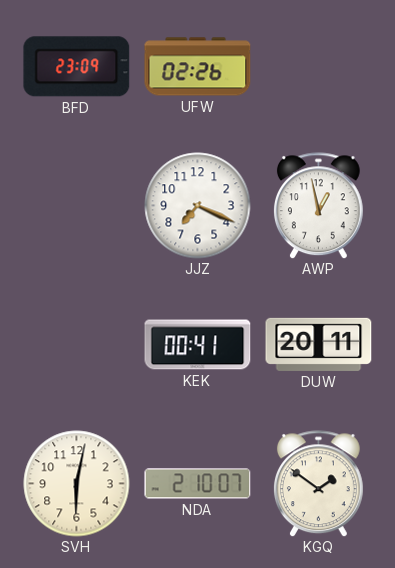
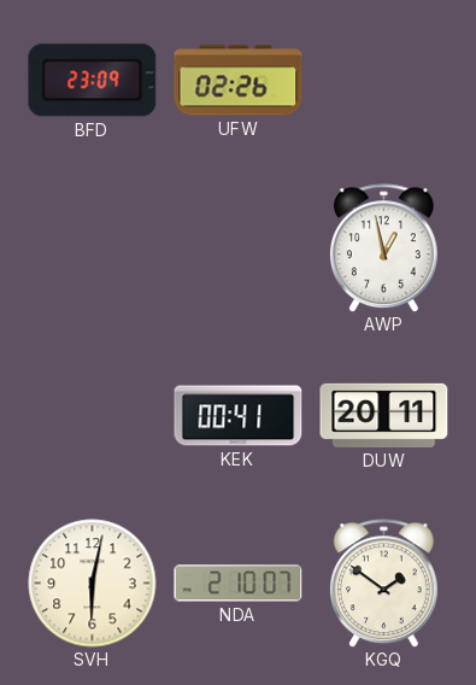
JJZ: 7:19 -> none
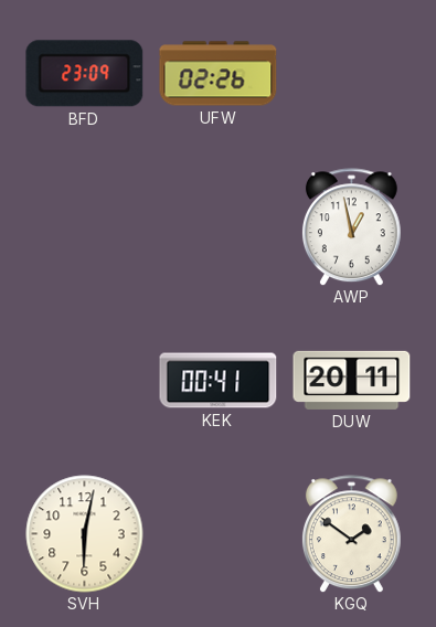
NDA: 2:10 -> none
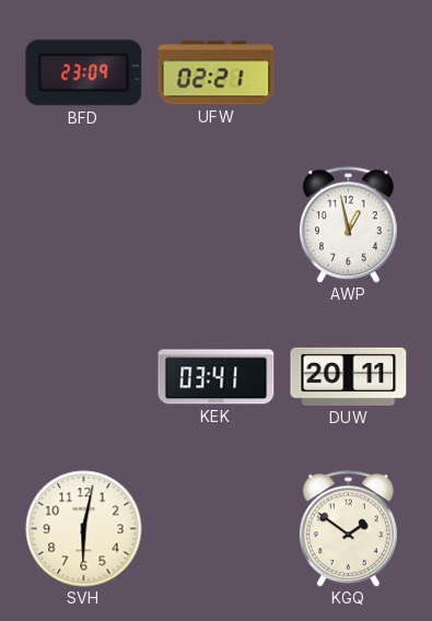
UFW: 02:26 -> 02:21
KEK: 00:41 -> 03:41
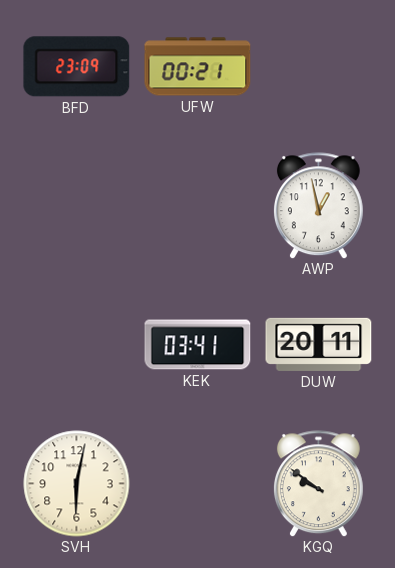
UFW: 02:21 -> 00:21
KGQ: 1:51 -> 9:51
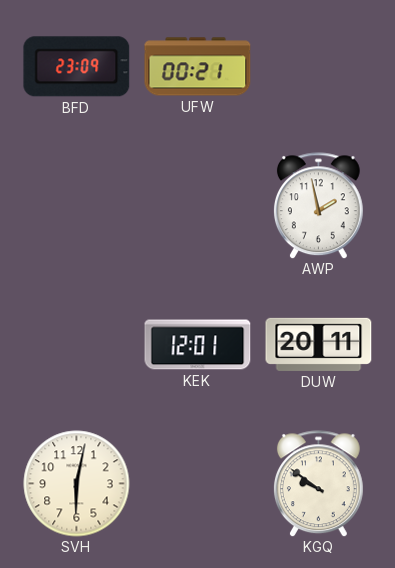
AWP: 12:58 -> 1:58
KEK: 03:41 -> 12:01
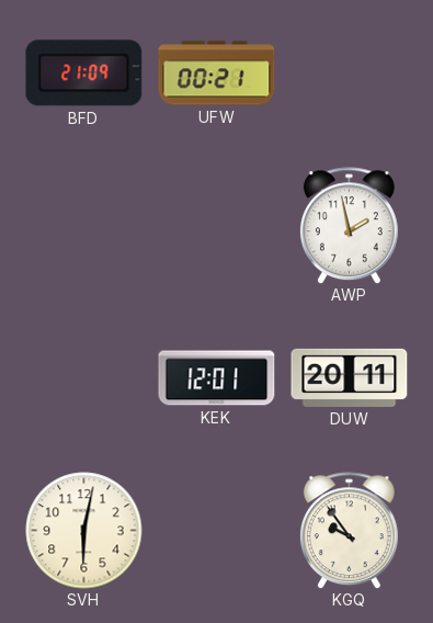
BFD: 23:09 -> 21:09
KGQ: 9:51 -> 9:54
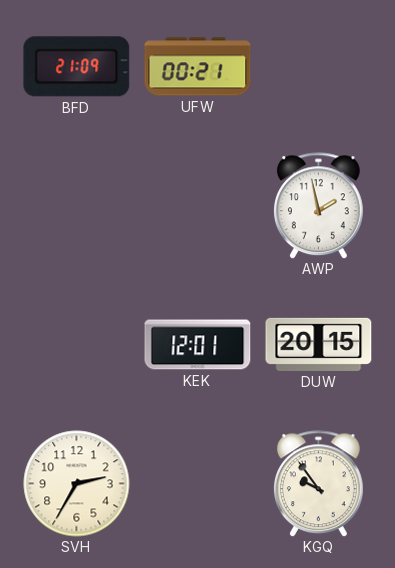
DUW: 20:11 -> 20:15
SVH: 6:02 -> 2:35
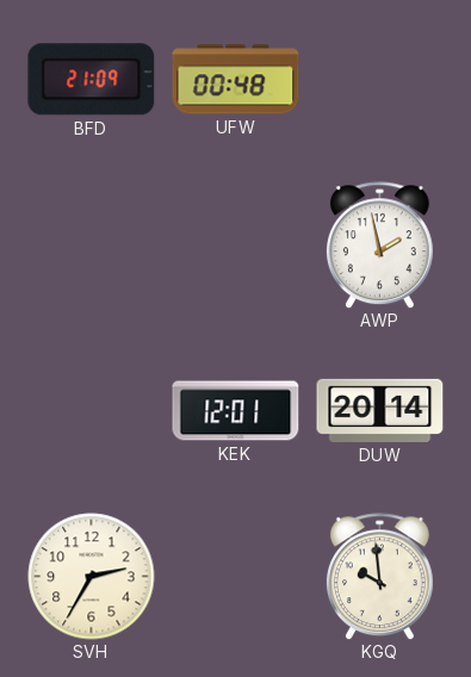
UFW: 00:21 -> 00:48
DUW: 20:15 -> 20:14
KGQ: 9:54 -> 9:59
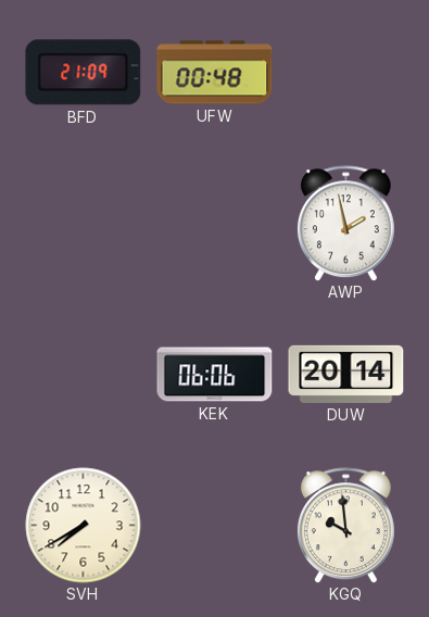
KEK: 12:01 -> 06:06
SVH: 2:35 -> 7:40
